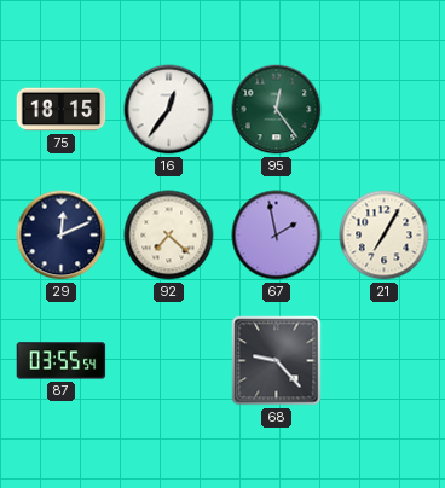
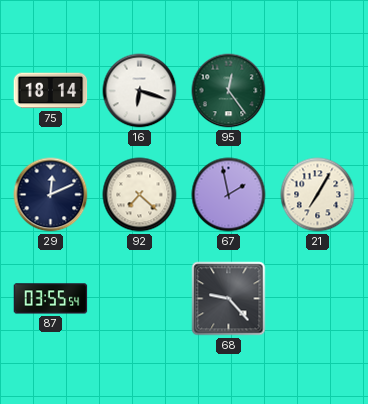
75: 18:15 -> 18:14
16: 12:36 -> 6:18
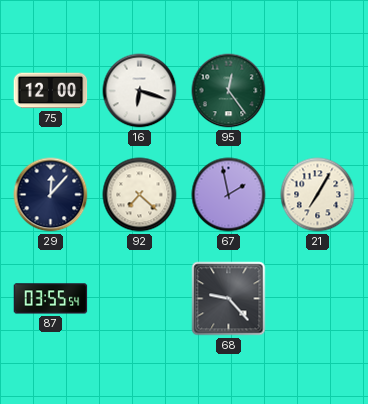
75: 18:14 -> 12:00
29: 12:11 -> 12:07
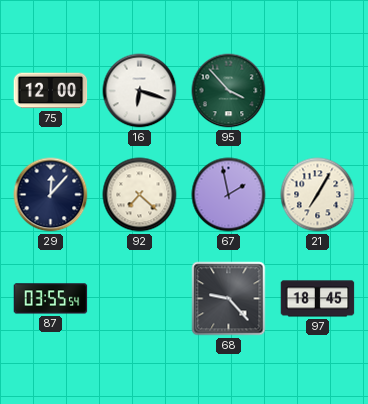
95: 12:24 -> 3:53
97: none -> 18:45
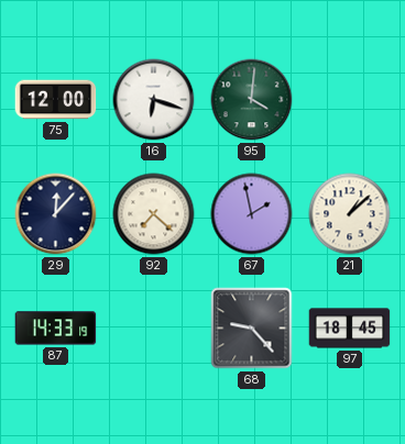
95: 3:53 -> 4:01
21: 7:05 -> 1:08
87: 03:55 -> 14:33
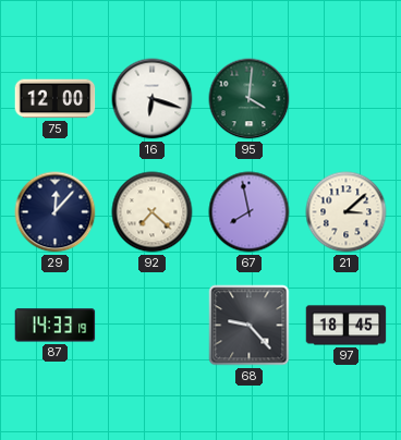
67: 1:58 -> 7:58
21: 1:08 -> 3:08
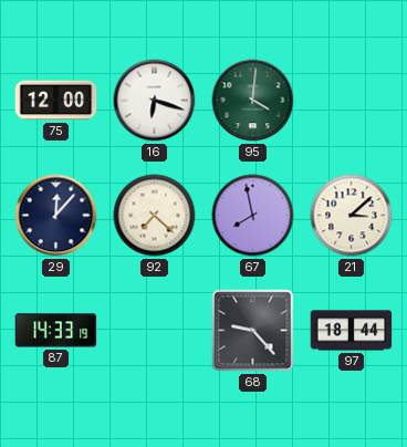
97: 18:45 -> 18:44
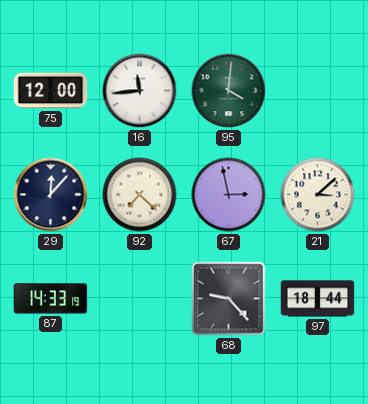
16: 6:18 -> 11:44
67: 7:58 -> 2:58
